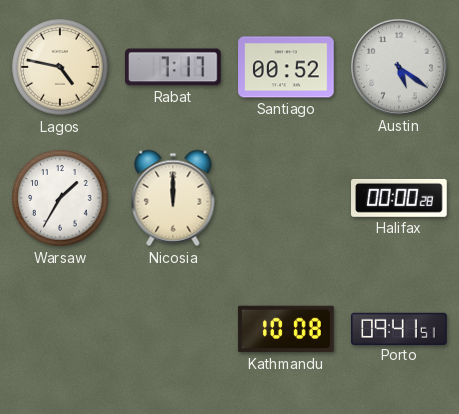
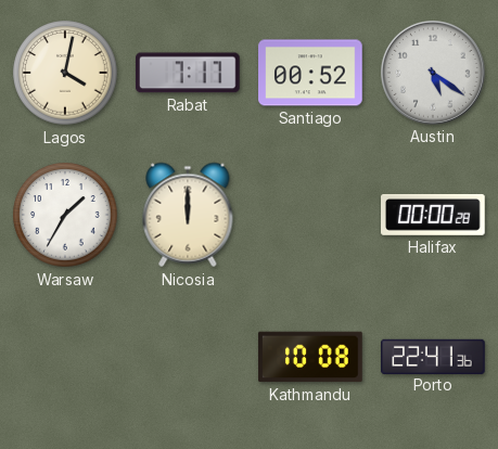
Lagos: 4:47 -> 4:02
Porto: 09:41 -> 22:41
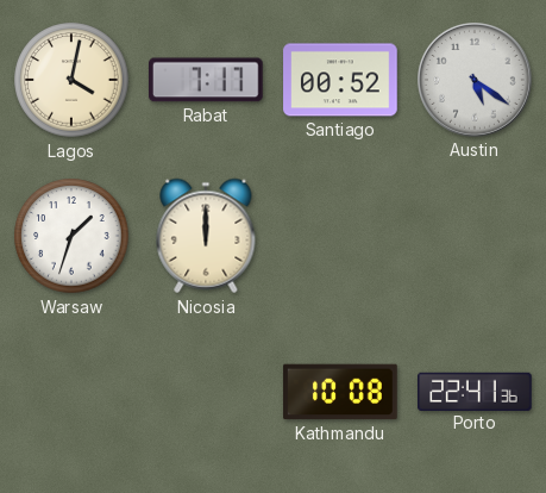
Warsaw: 1:35 -> 1:33
Halifax: 00:00 -> none
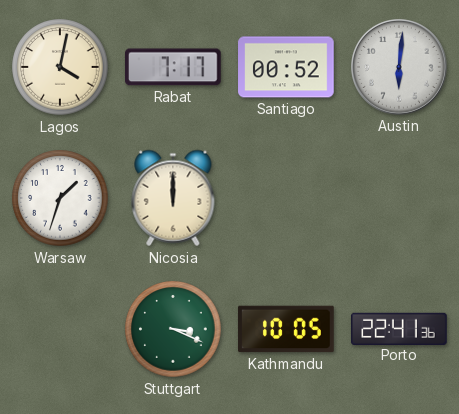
Austin: 5:21 -> 6:01
Stuttgart: none -> 3:19
Kathmandu: 10:08 -> 10:05
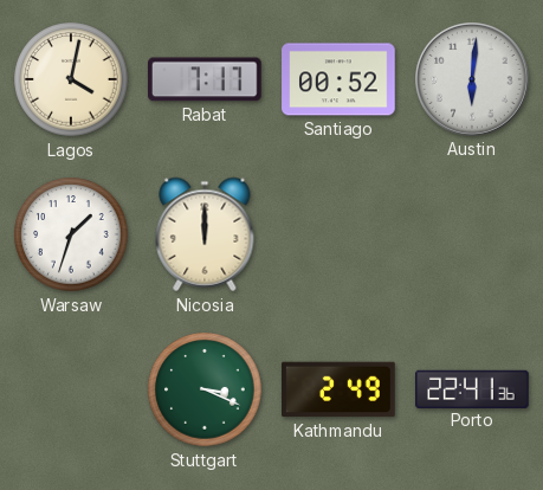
Kathmandu: 10:05 -> 2:49
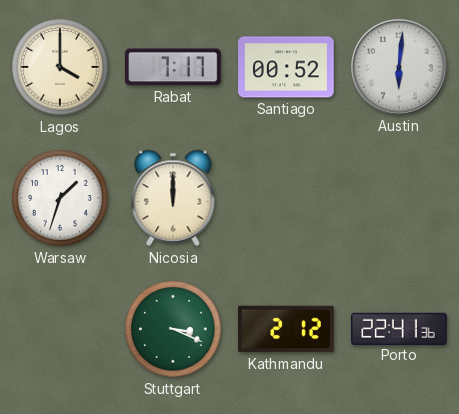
Lagos: 4:02 -> 4:00
Kathmandu: 2:49 -> 2:12
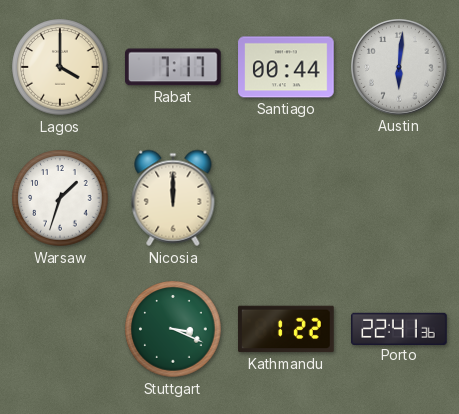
Santiago: 00:52 -> 00:44
Kathmandu: 2:12 -> 1:22
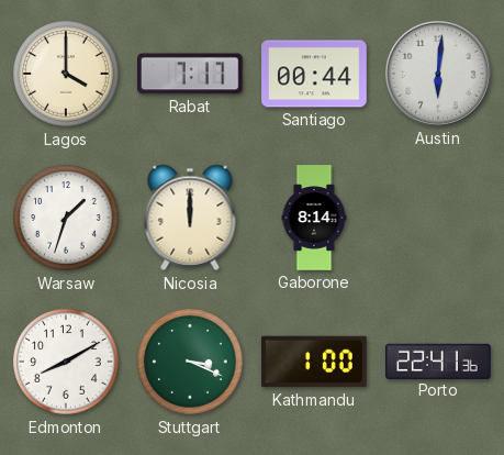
Gaborone: none -> 8:14
Edmonton: none -> 8:10
Kathmandu: 1:22 -> 1:00
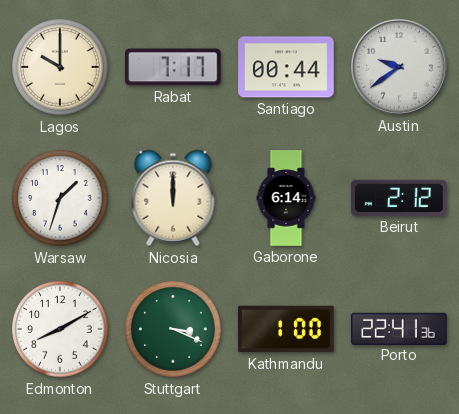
Lagos: 4:00 -> 10:00
Austin: 6:01 -> 9:39
Gaborone: 8:14 -> 6:14
Beirut: none -> 2:12
